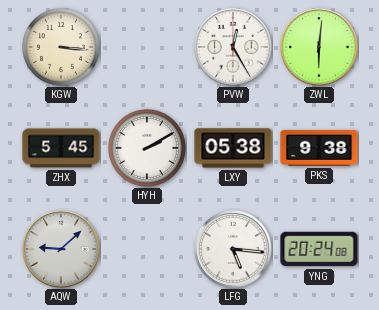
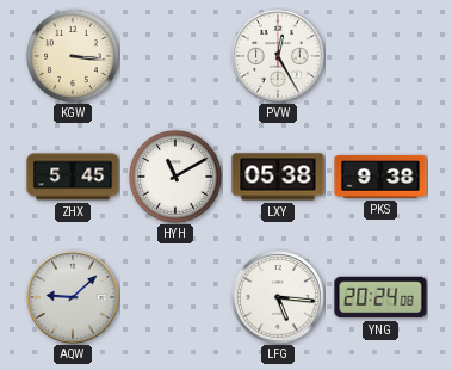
ZWL: 6:01 -> none
HYH: 2:10 -> 11:10
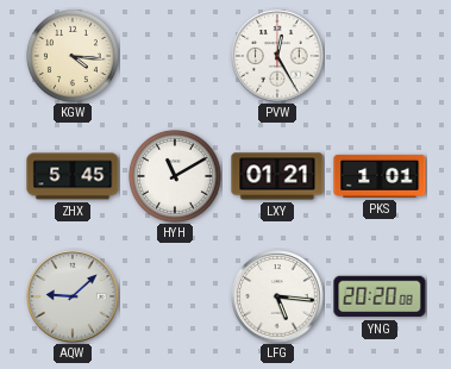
KGW: 3:16 -> 4:16
LXY: 05:38 -> 01:21
PKS: 9:38 -> 1:01
YNG: 20:24 -> 20:20
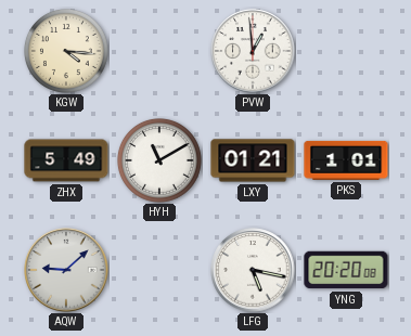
PVW: 12:25 -> 12:59
ZHX: 5:45 -> 5:49
LFG: 5:16 -> 5:17
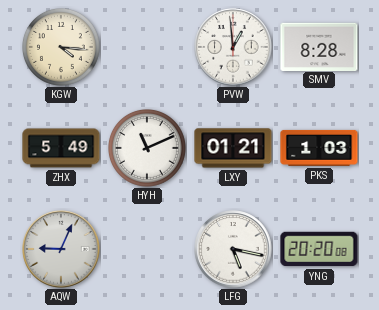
SMV: none -> 8:28
HYH: 11:10 -> 11:11
PKS: 1:01 -> 1:03
AQW: 9:08 -> 9:04
